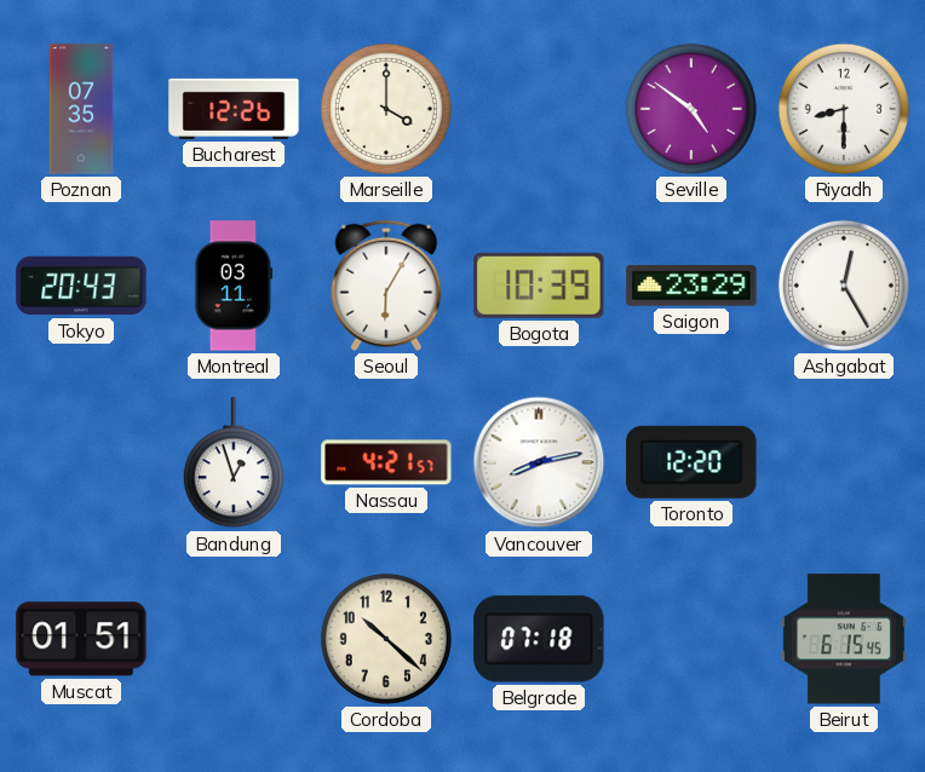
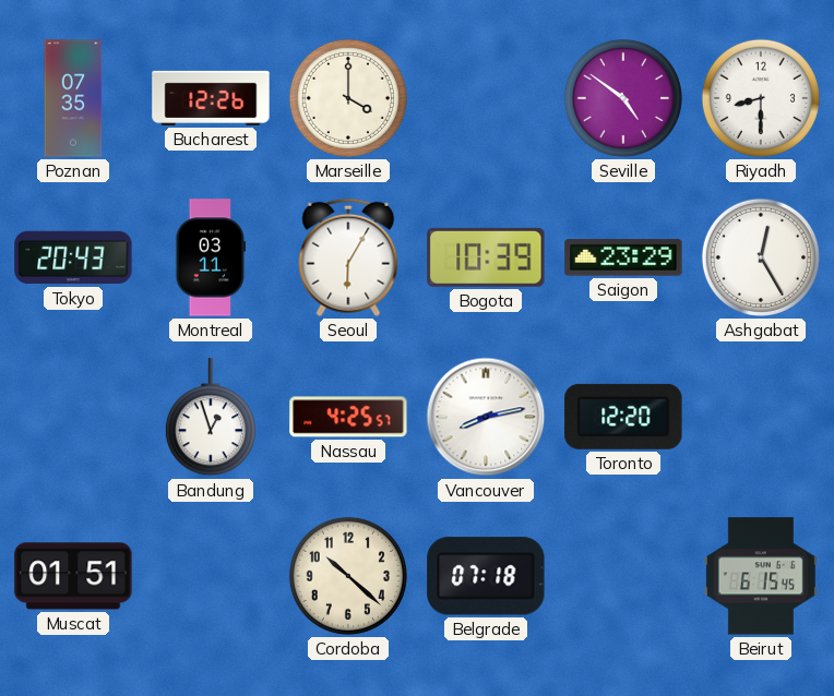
Nassau: 4:21 -> 4:25
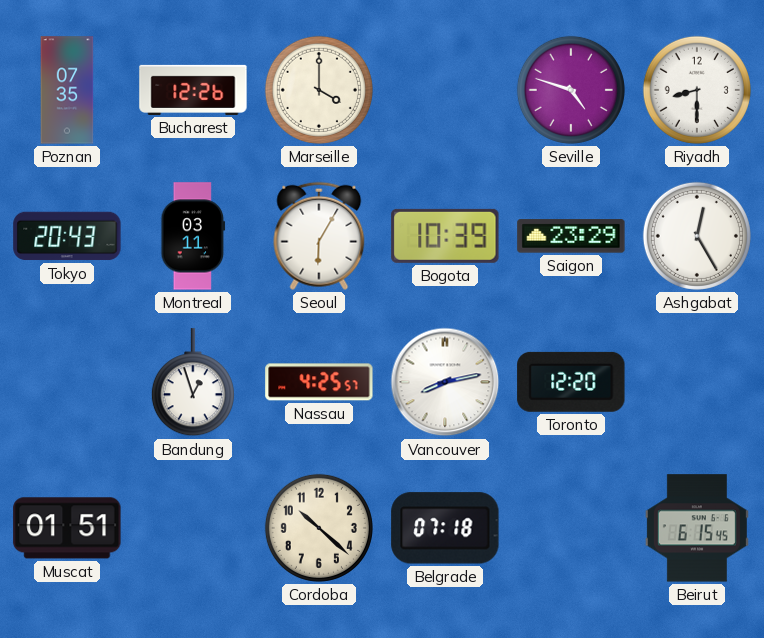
Seville: 4:51 -> 4:48
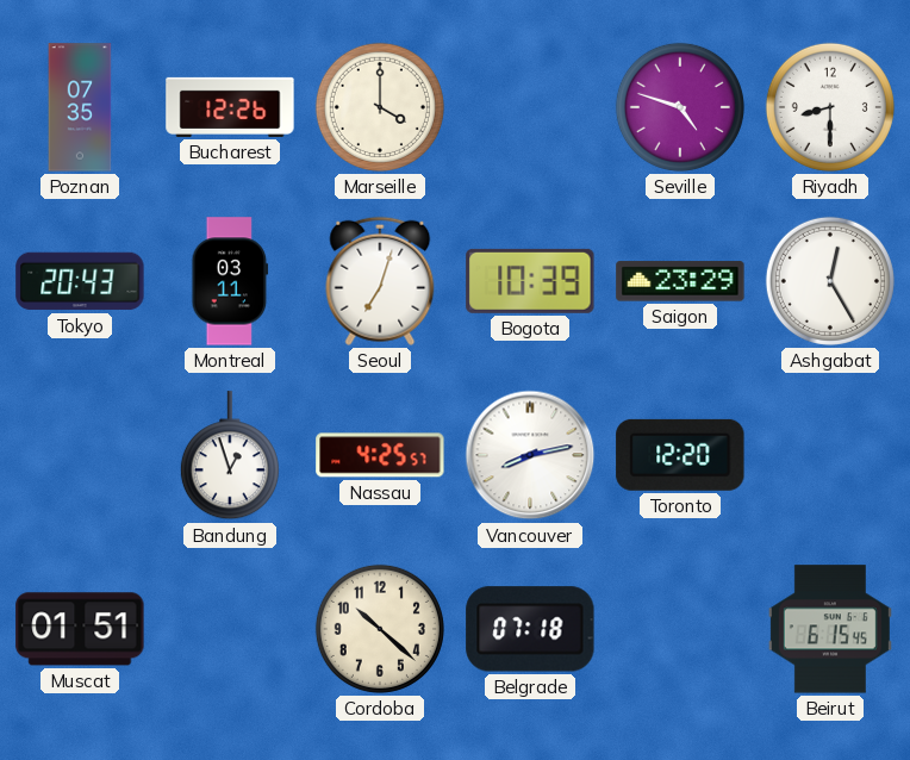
Seoul: 6:05 -> 7:03
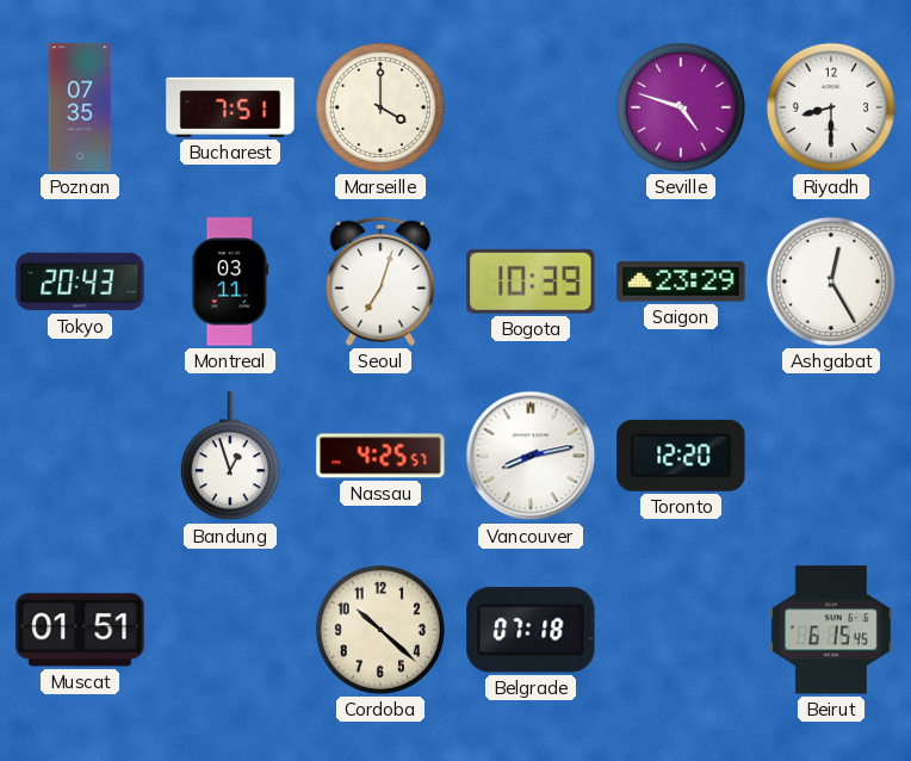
Bucharest: 12:26 -> 7:51
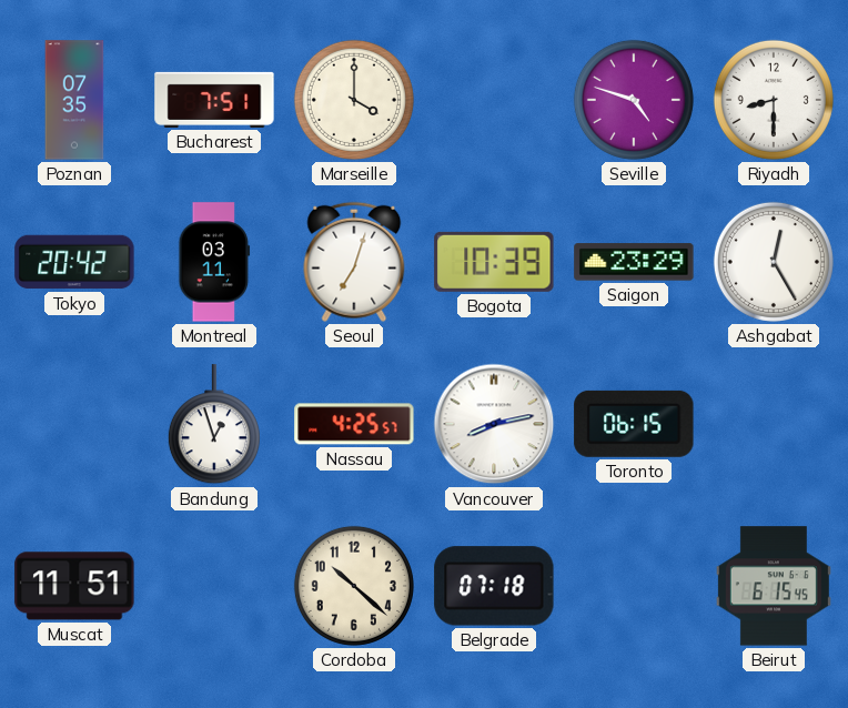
Tokyo: 20:43 -> 20:42
Toronto: 12:20 -> 06:15
Muscat: 01:51 -> 11:51
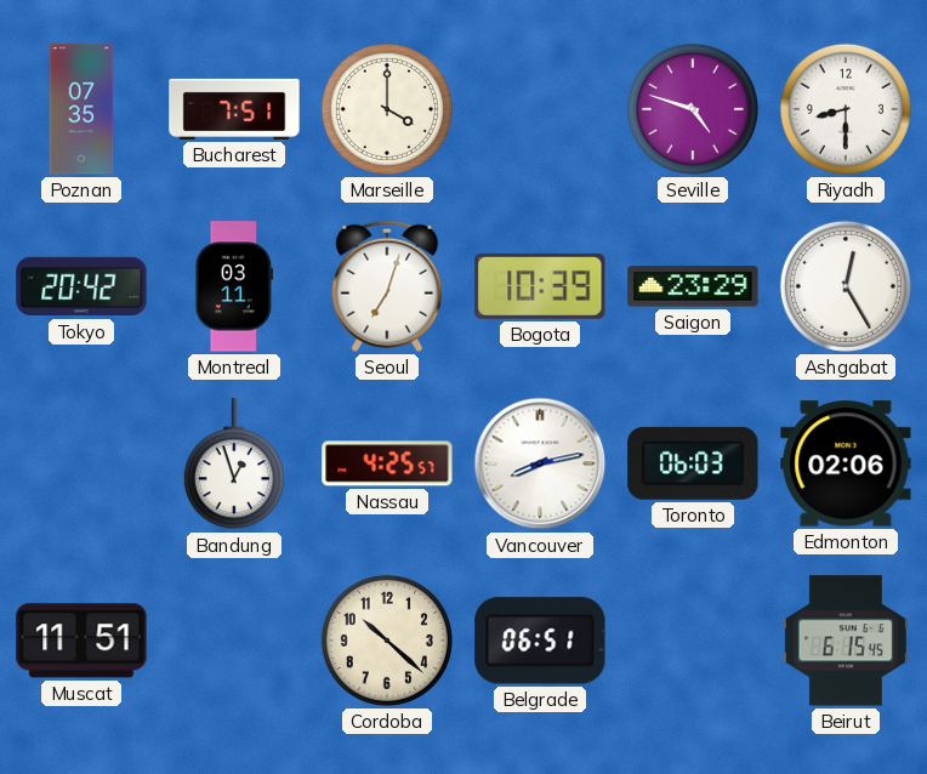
Toronto: 06:15 -> 06:03
Edmonton: none -> 02:06
Belgrade: 07:18 -> 06:51
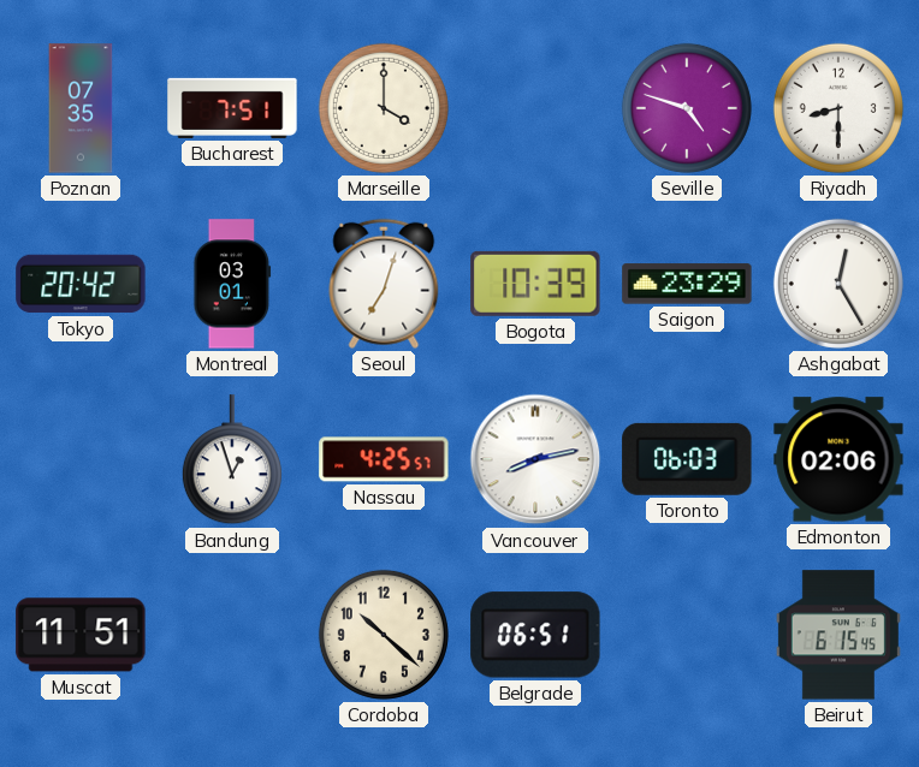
Montreal: 03:11 -> 03:01
